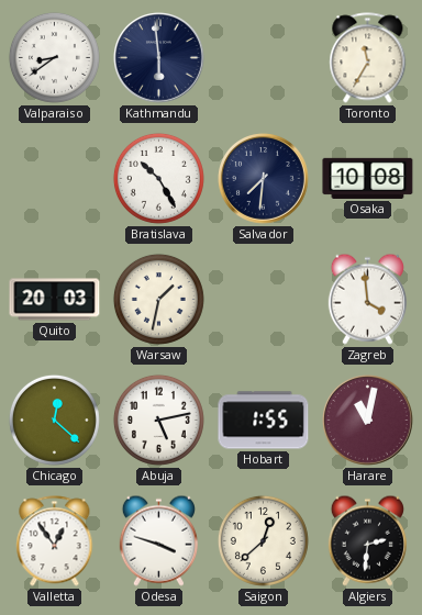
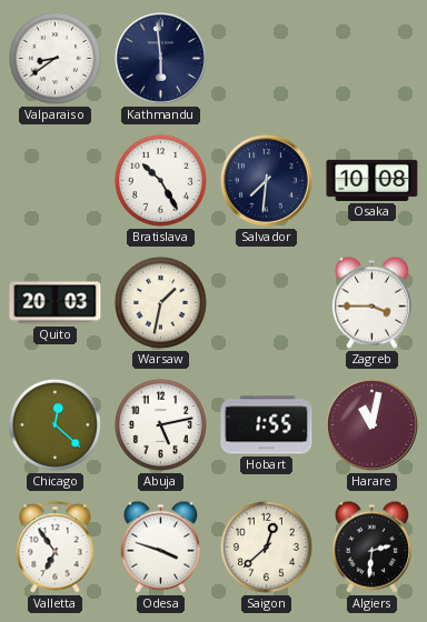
Toronto: 11:35 -> none
Zagreb: 3:59 -> 3:45
Valletta: 12:54 -> 6:54
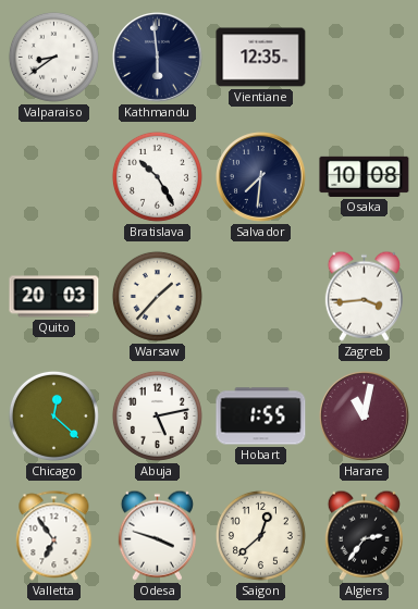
Vientiane: none -> 12:35
Warsaw: 1:32 -> 1:37
Zagreb: 3:45 -> 3:44
Algiers: 2:31 -> 2:36
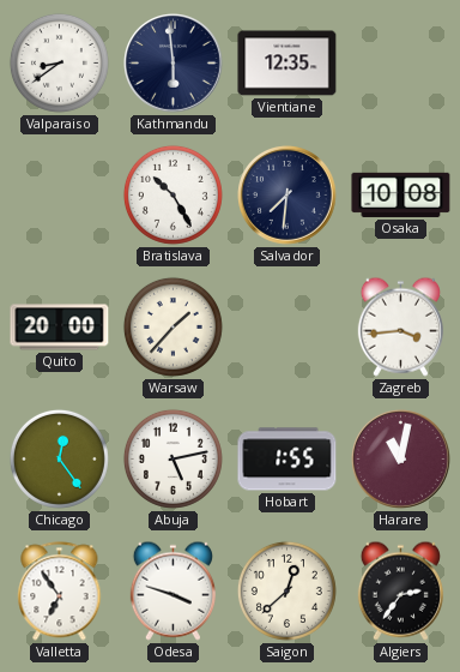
Quito: 20:03 -> 20:00
Chicago: 12:22 -> 12:24
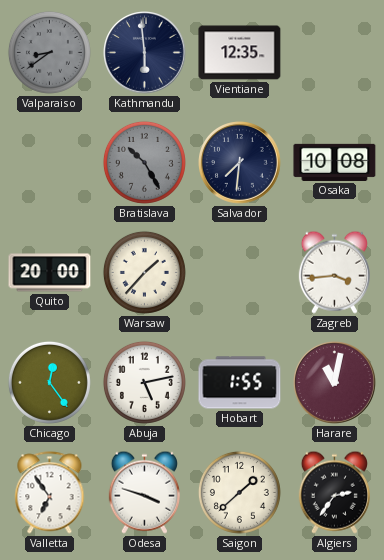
Valparaiso dial: white -> grey
Bratislava dial: white -> grey
Saigon: 12:38 -> 1:38
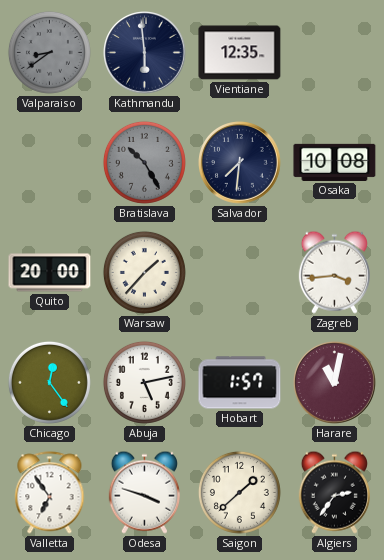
Hobart: 1:55 -> 1:57
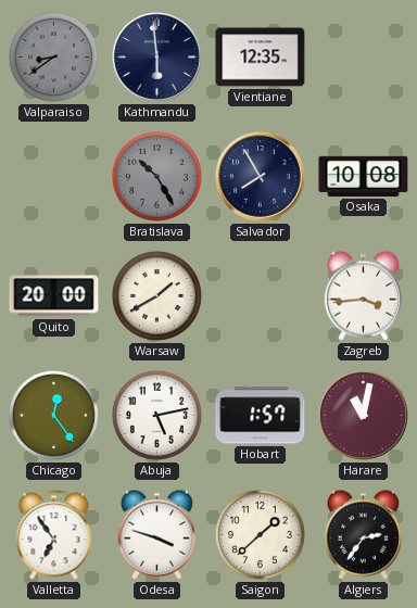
Salvador: 7:31 -> 7:55
Warsaw: 1:37 -> 1:40
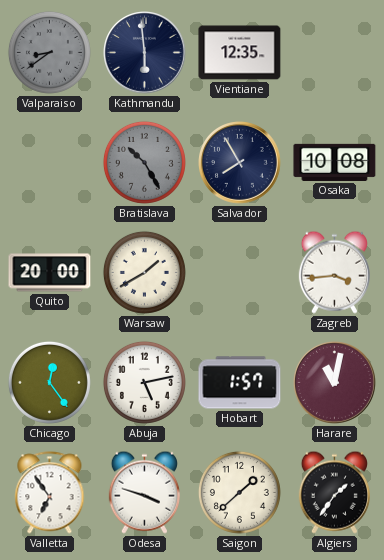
Algiers: 2:36 -> 1:36
